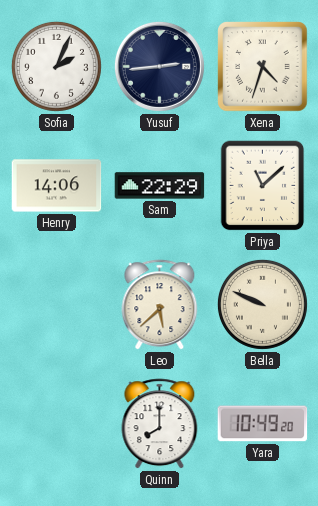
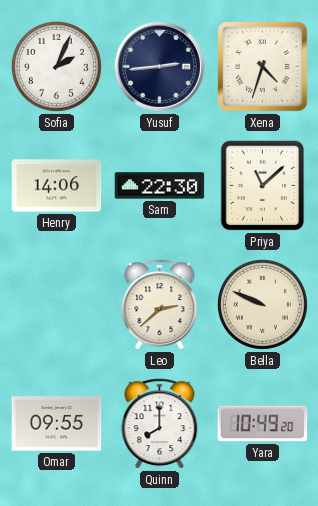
Sam: 22:29 -> 22:30
Leo: 5:38 -> 2:38
Omar: none -> 09:55
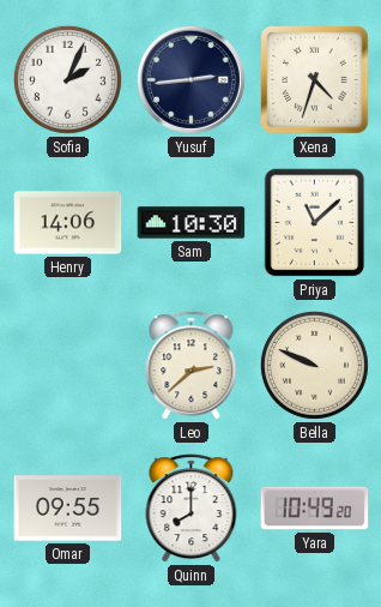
Sam: 22:30 -> 10:30
